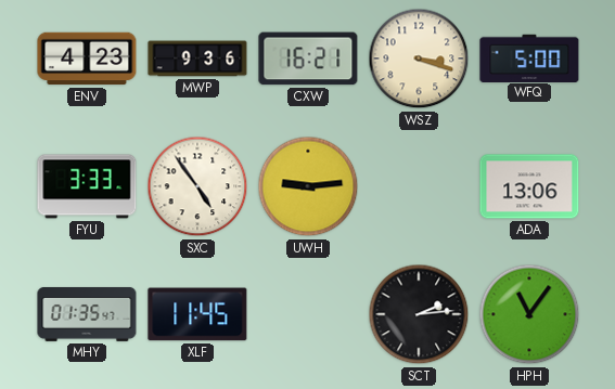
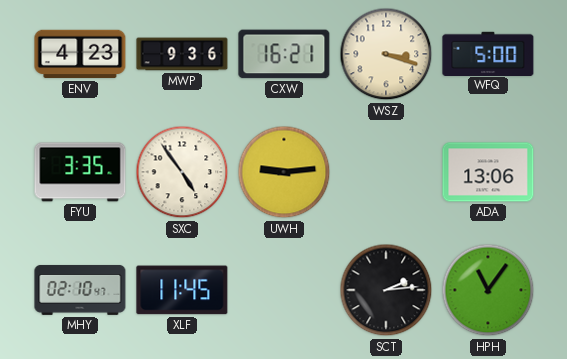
FYU: 3:33 -> 3:35
MHY: 01:35 -> 02:10
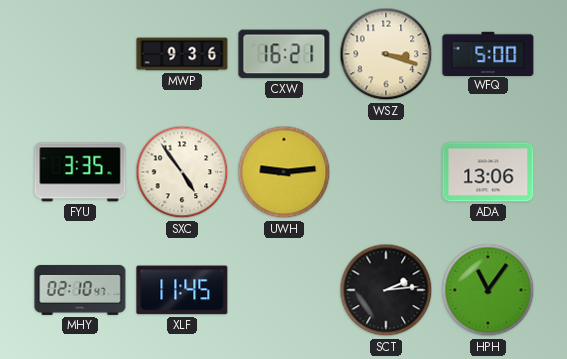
ENV: 4:23 -> none
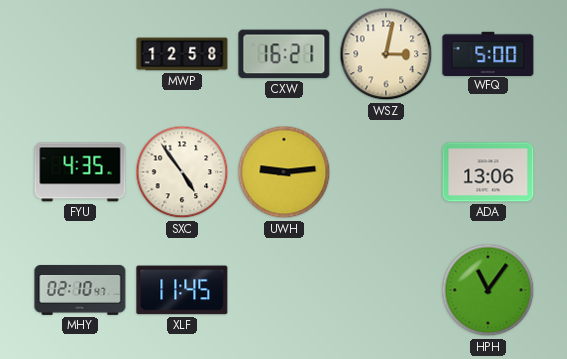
MWP: 9:36 -> 12:58
WSZ: 3:18 -> 3:02
FYU: 3:35 -> 4:35
SCT: 2:14 -> none
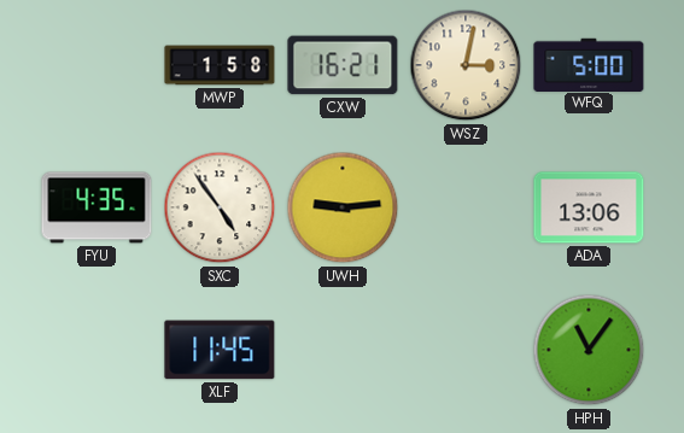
MWP: 12:58 -> 1:58
MHY: 02:10 -> none
